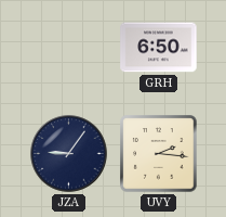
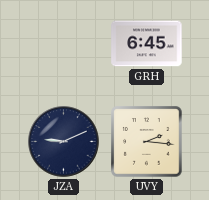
GRH: 6:50 -> 6:45
JZA: 9:06 -> 9:11
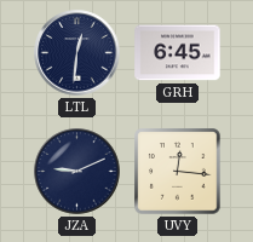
LTL: none -> 12:31
UVY: 2:16 -> 12:16
